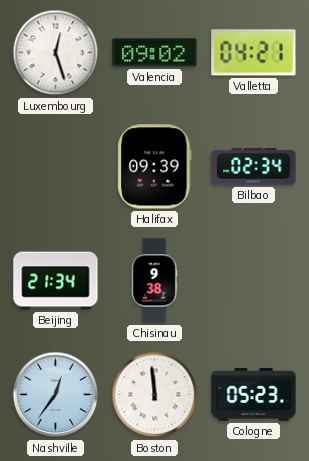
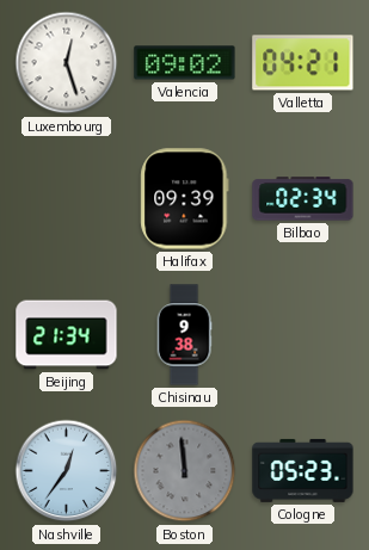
Boston dial: white -> grey
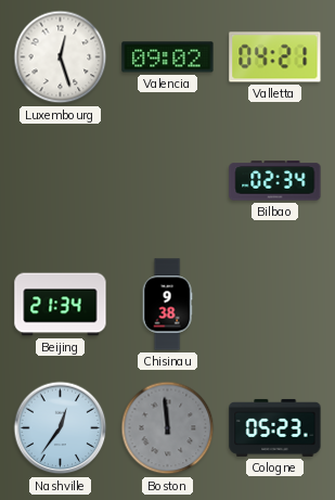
Halifax: 09:39 -> none
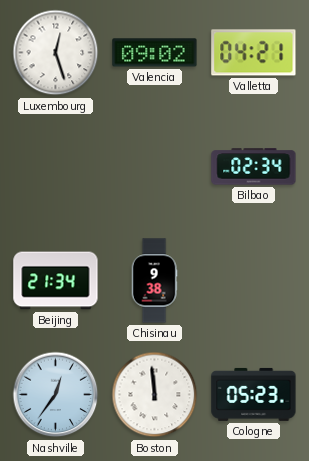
Boston dial: grey -> white
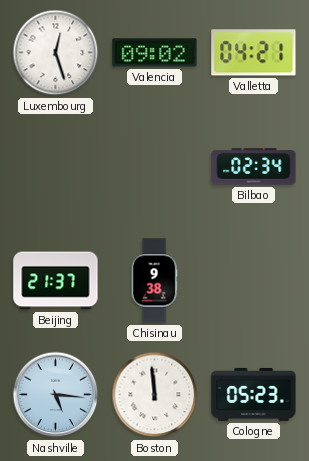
Beijing: 21:34 -> 21:37
Nashville: 12:36 -> 5:16
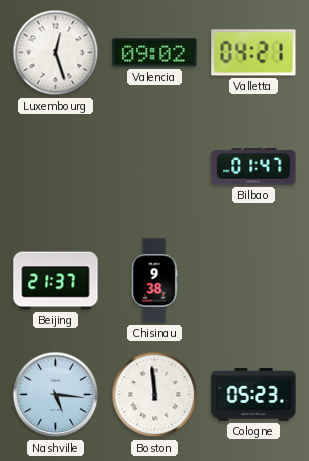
Bilbao: 02:34 -> 01:47
